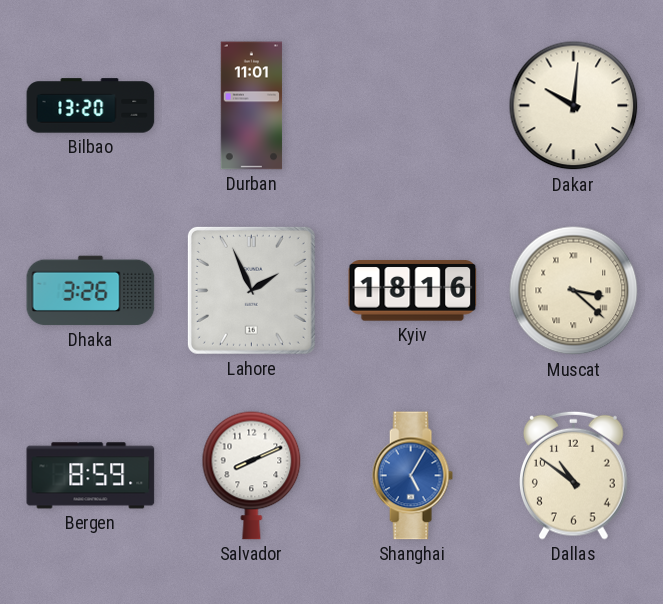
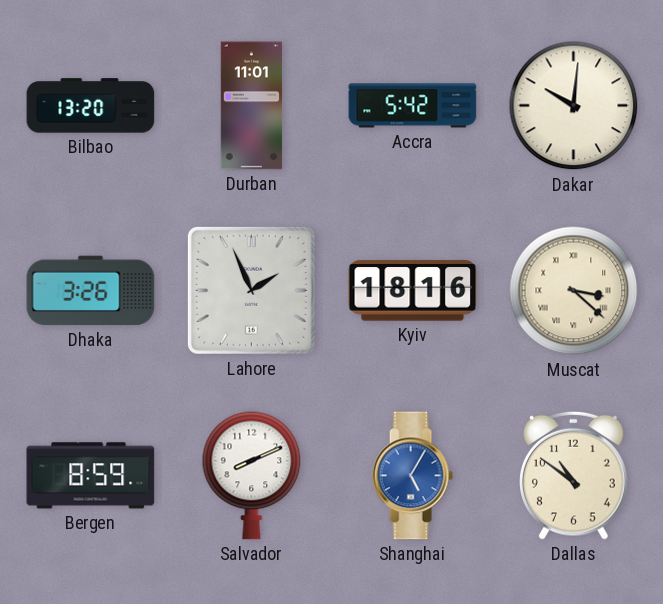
Accra: none -> 5:42
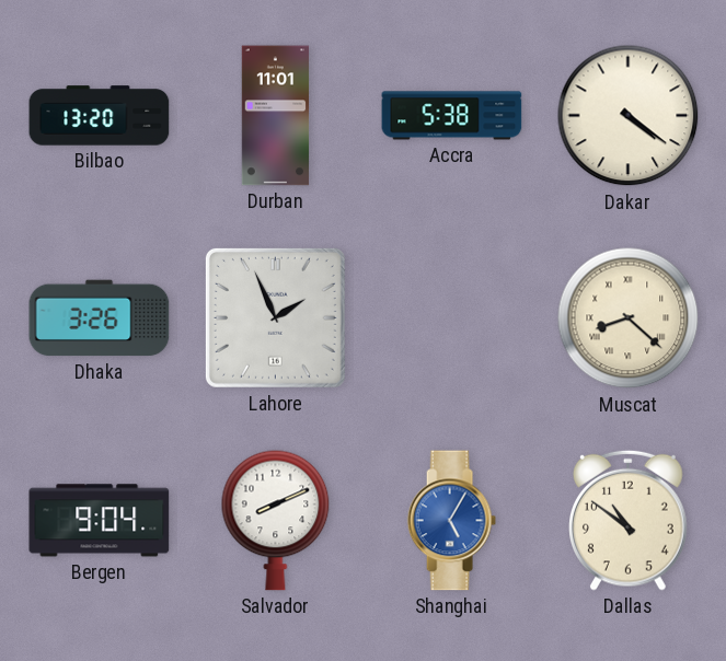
Accra: 5:42 -> 5:38
Dakar: 10:01 -> 4:21
Kyiv: 18:16 -> none
Muscat: 3:22 -> 8:22
Bergen: 8:59 -> 9:04
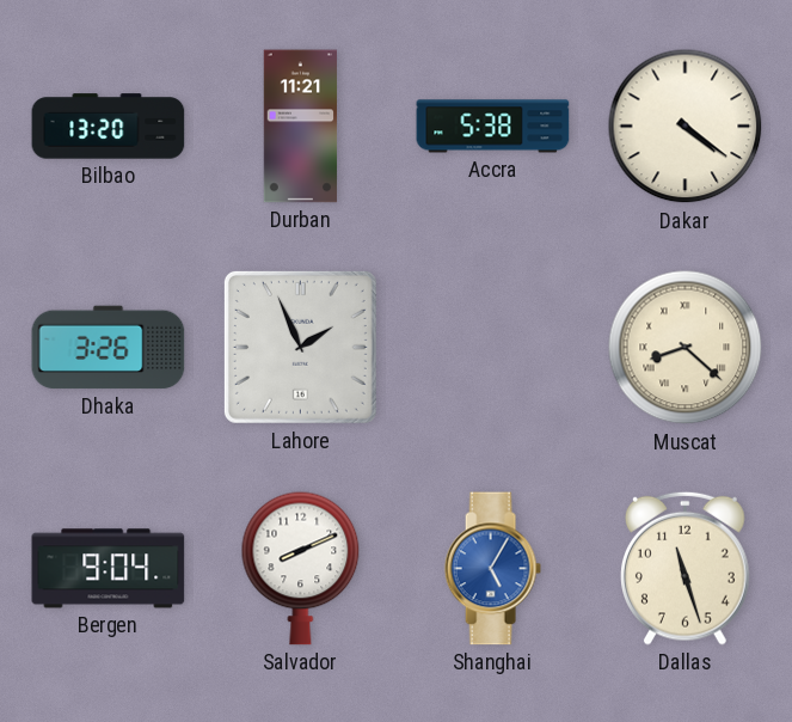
Durban: 11:01 -> 11:21
Dallas: 10:51 -> 11:27
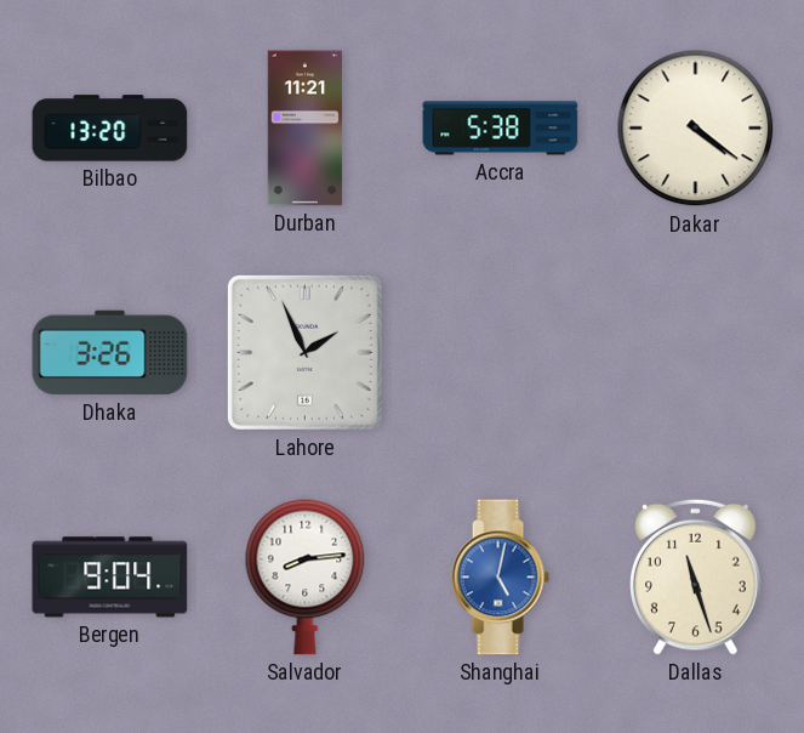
Muscat: 8:22 -> none
Salvador: 8:11 -> 8:14
Shanghai: 5:05 -> 5:02
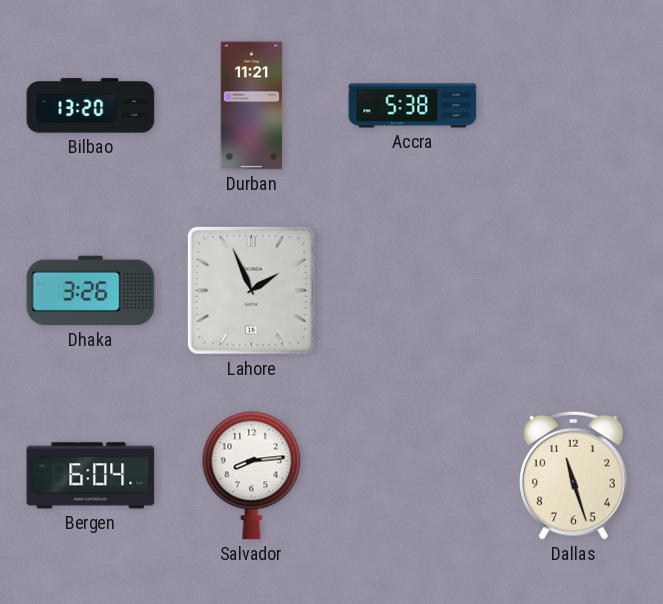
Dakar: 4:21 -> none
Bergen: 9:04 -> 6:04
Shanghai: 5:02 -> none
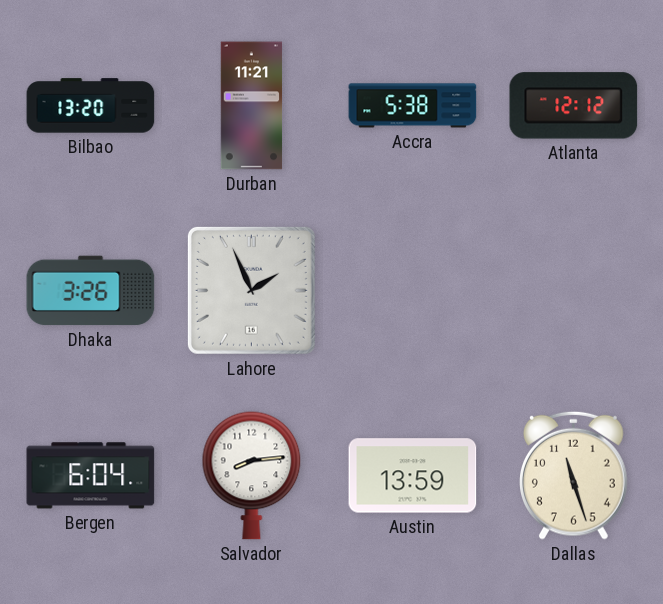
Atlanta: none -> 12:12
Austin: none -> 13:59
